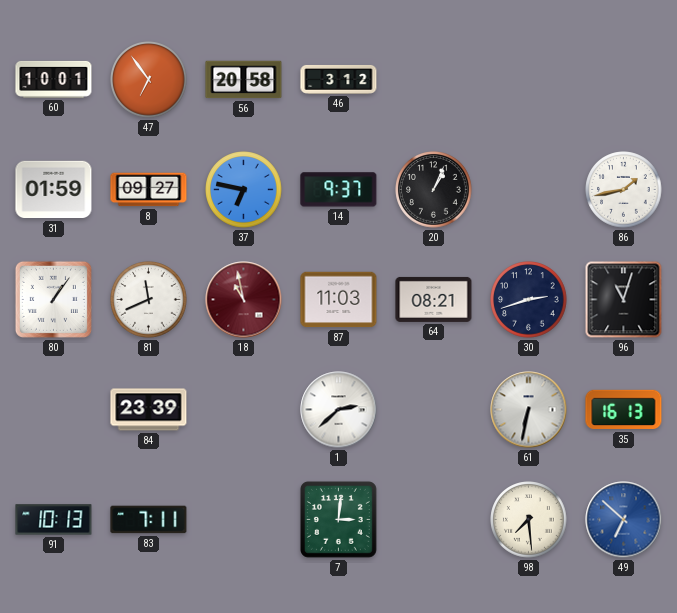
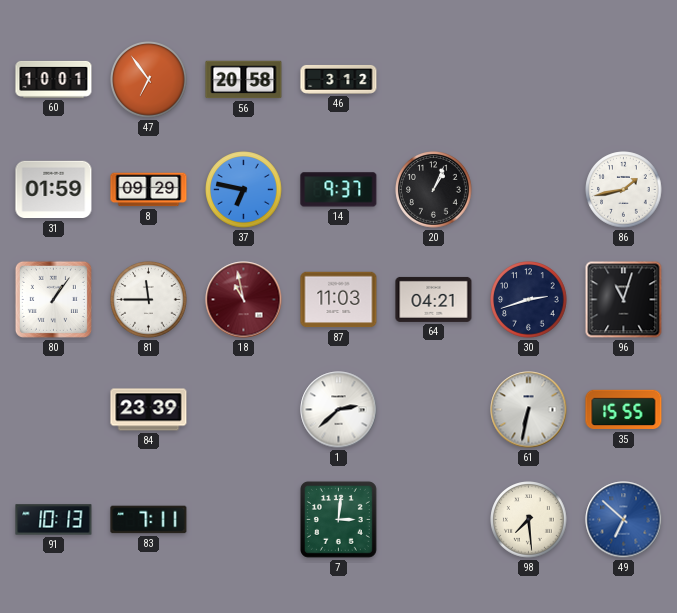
8: 09:27 -> 09:29
81: 11:41 -> 11:45
64: 08:21 -> 04:21
35: 16:13 -> 15:55
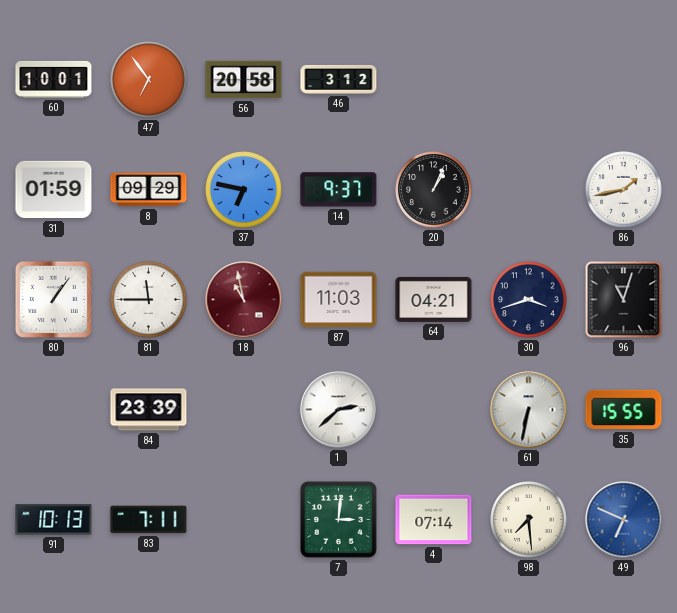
30: 2:42 -> 3:42
4: none -> 07:14
49: 6:52 -> 6:49
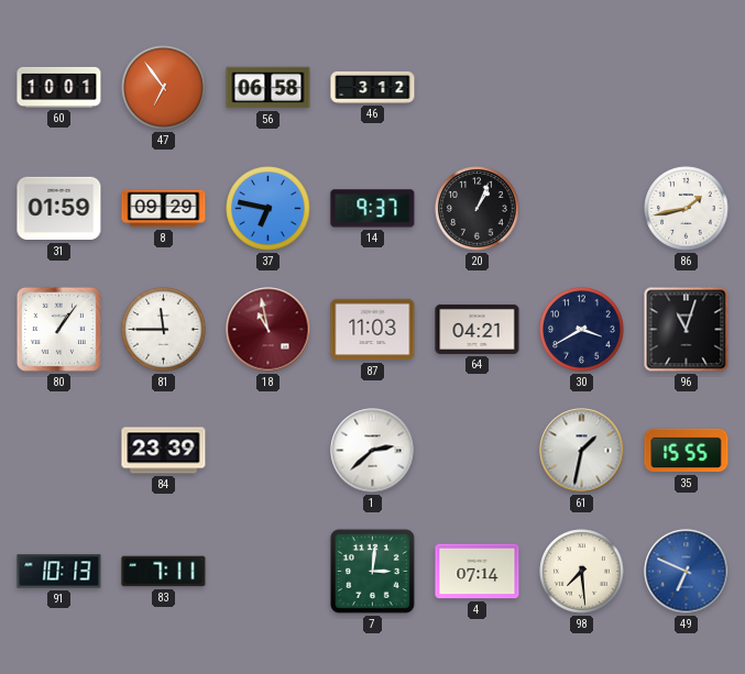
56: 20:58 -> 06:58
30: 3:42 -> 3:40
61: 6:32 -> 1:32
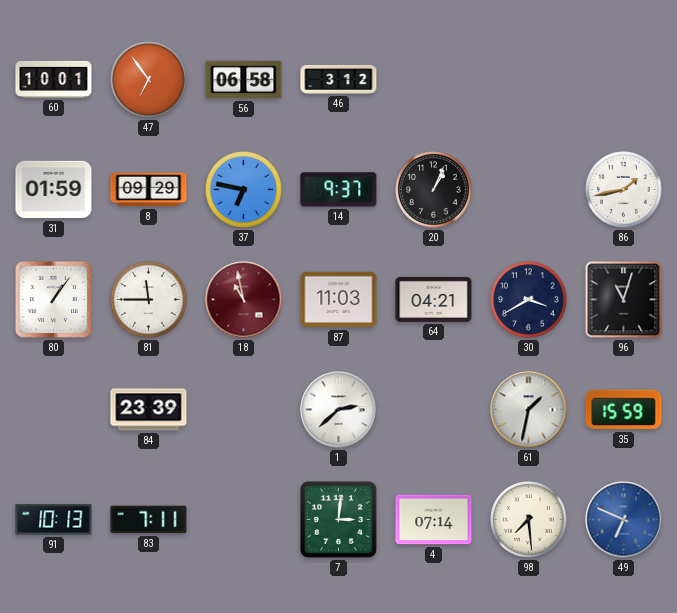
35: 15:55 -> 15:59
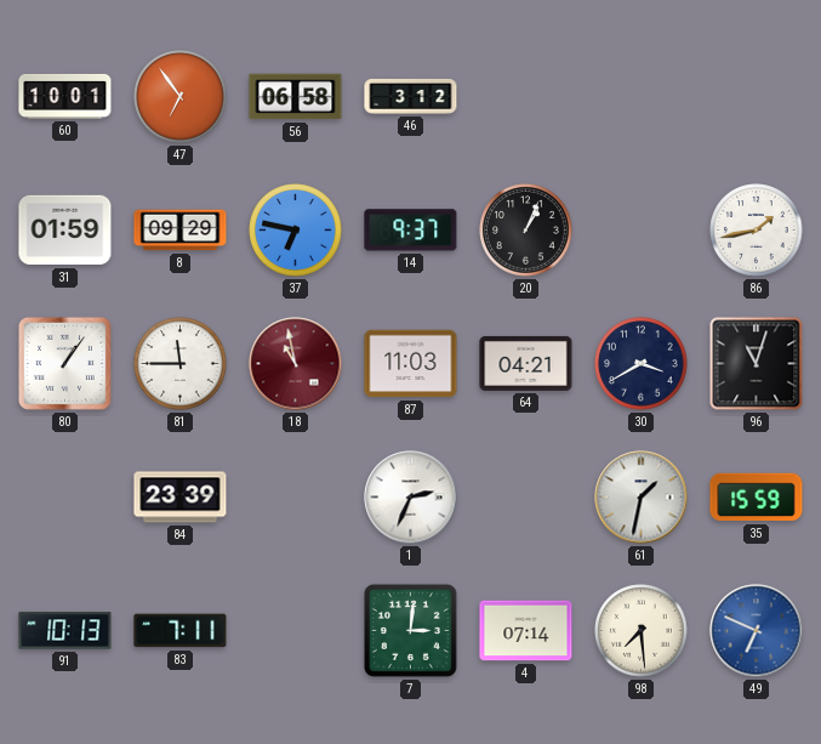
1: 2:38 -> 2:34
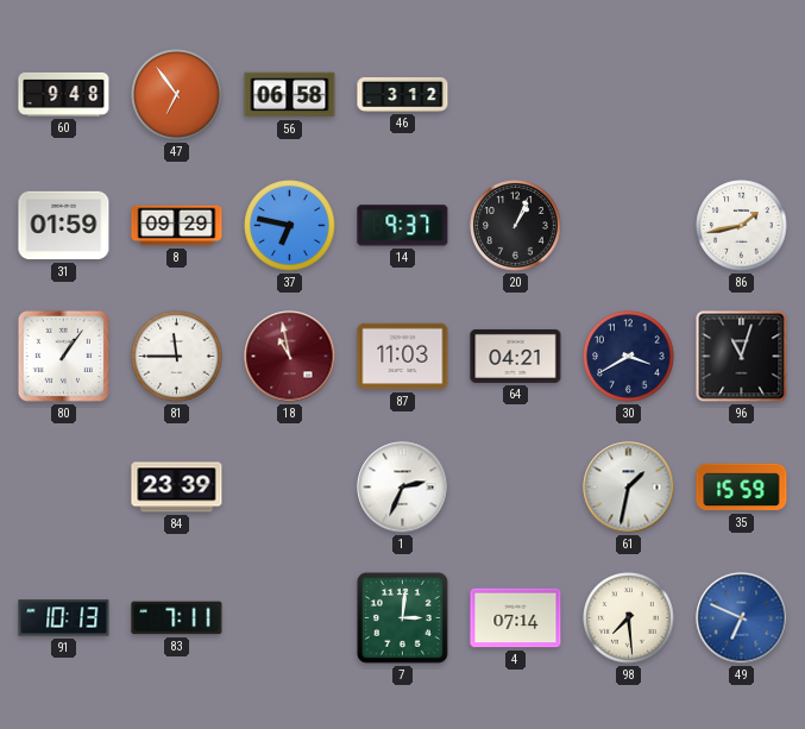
60: 10:01 -> 9:48
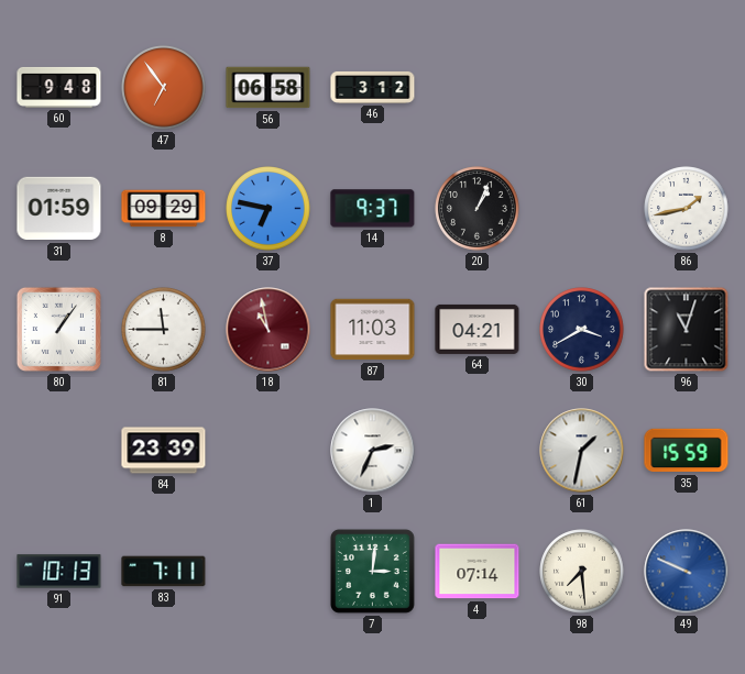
49: 6:49 -> 9:49
